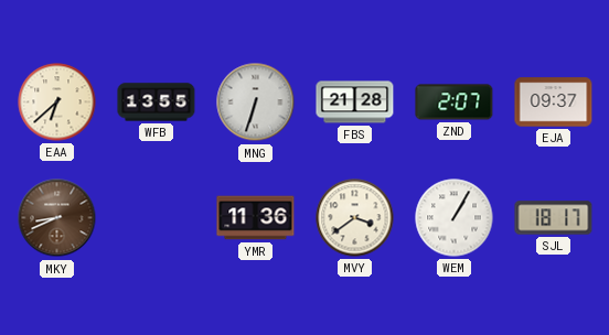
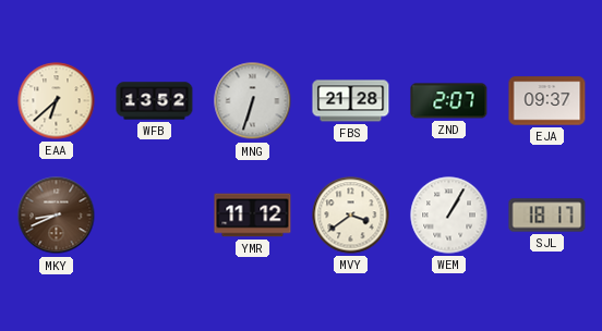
WFB: 13:55 -> 13:52
YMR: 11:36 -> 11:12
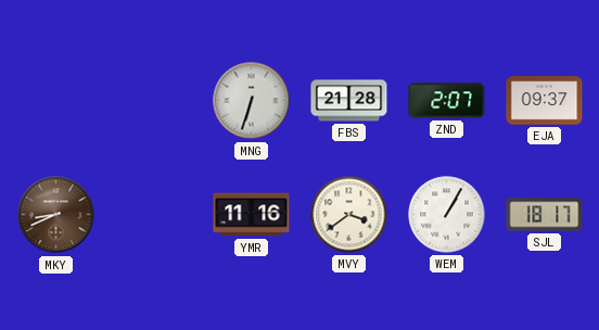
EAA: 6:38 -> none
WFB: 13:52 -> none
YMR: 11:12 -> 11:16
